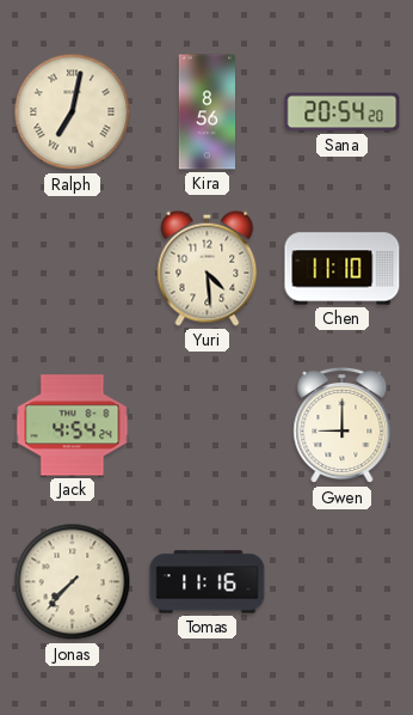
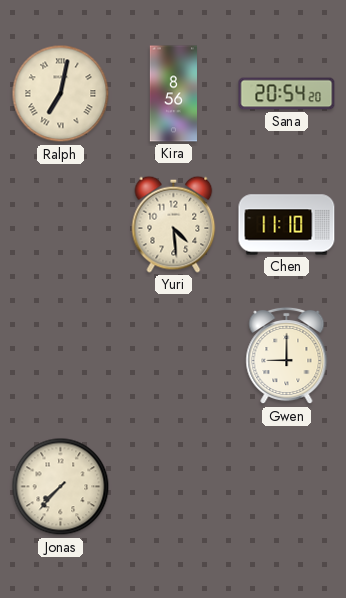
Jack: 4:54 -> none
Tomas: 11:16 -> none
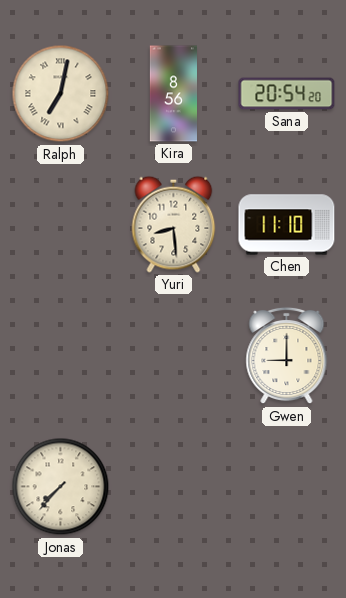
Yuri: 4:29 -> 8:29
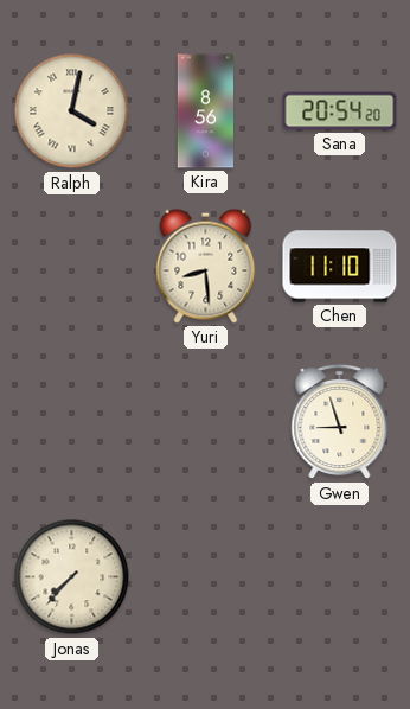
Ralph: 7:02 -> 4:02
Gwen: 9:00 -> 8:57
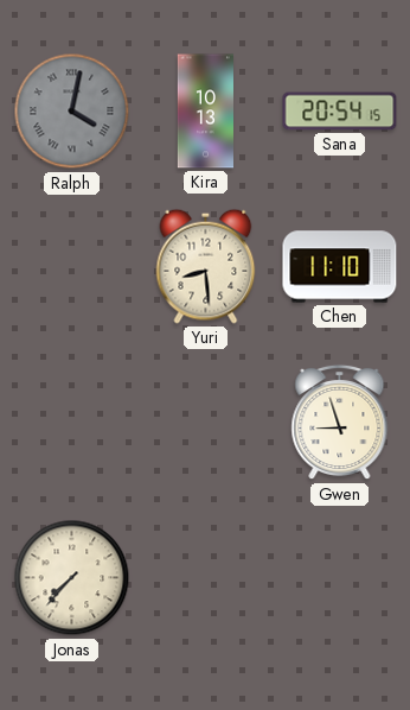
Ralph dial: cream -> grey
Kira: 8:56 -> 10:13
Sana: 20:54:20 -> 20:54:15
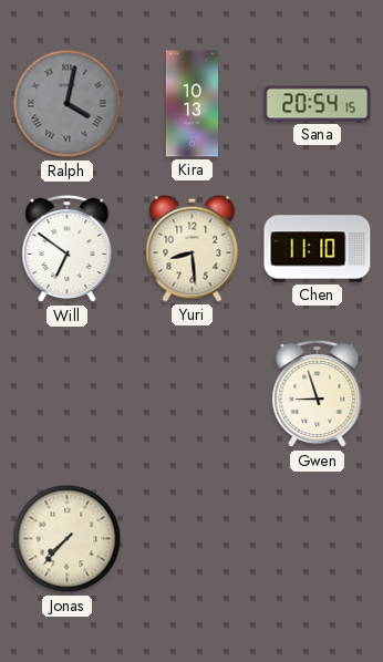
Will: none -> 6:51
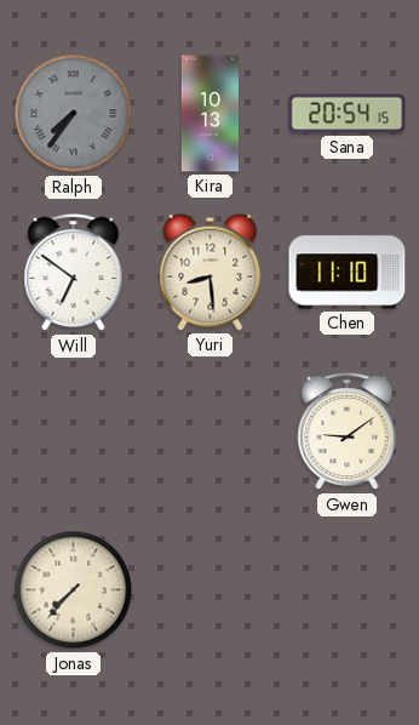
Ralph: 4:02 -> 7:36
Gwen: 8:57 -> 9:09
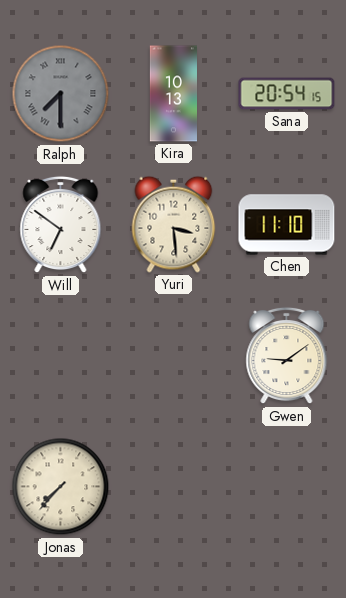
Ralph: 7:36 -> 7:30
Yuri: 8:29 -> 3:29
